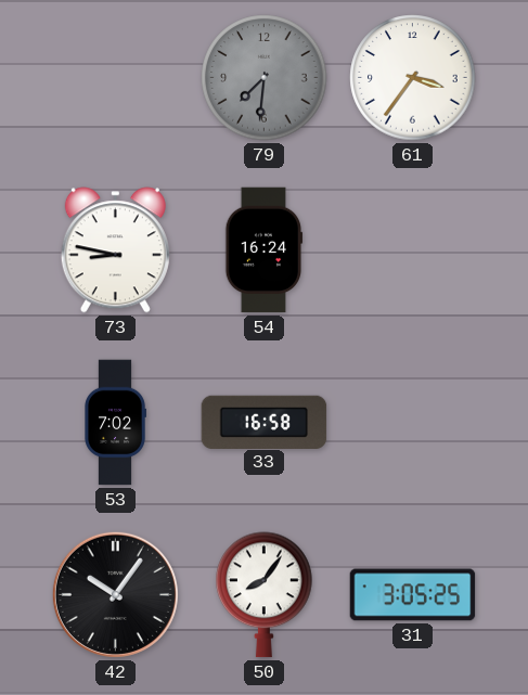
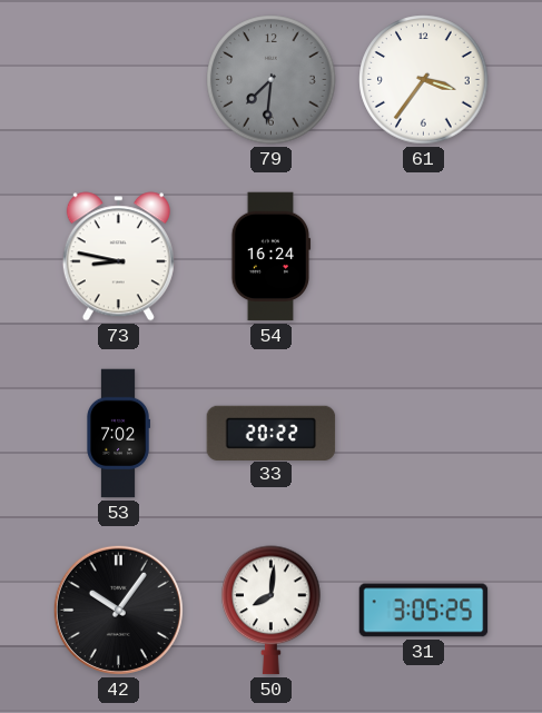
33: 16:58 -> 20:22
50: 8:06 -> 8:01
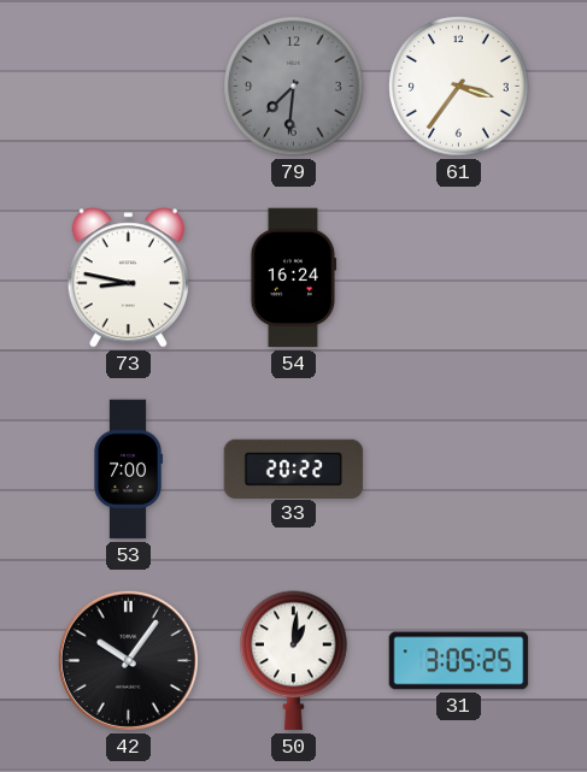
53: 7:02 -> 7:00
50: 8:01 -> 1:01
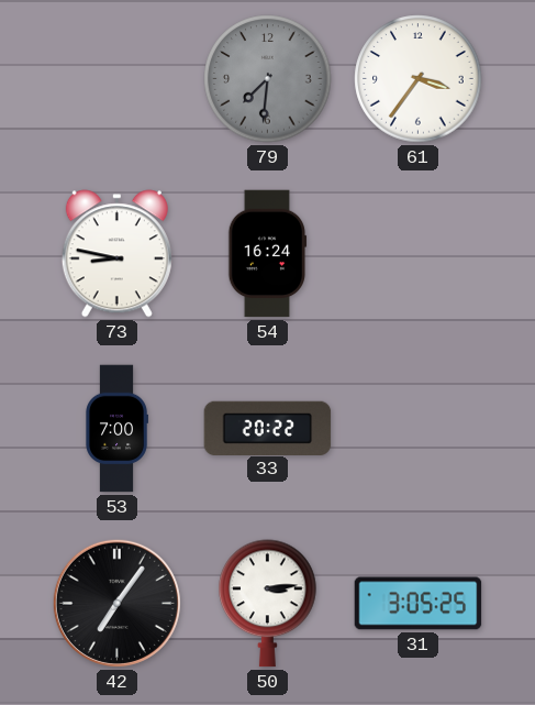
42: 10:06 -> 7:06
50: 1:01 -> 3:14
